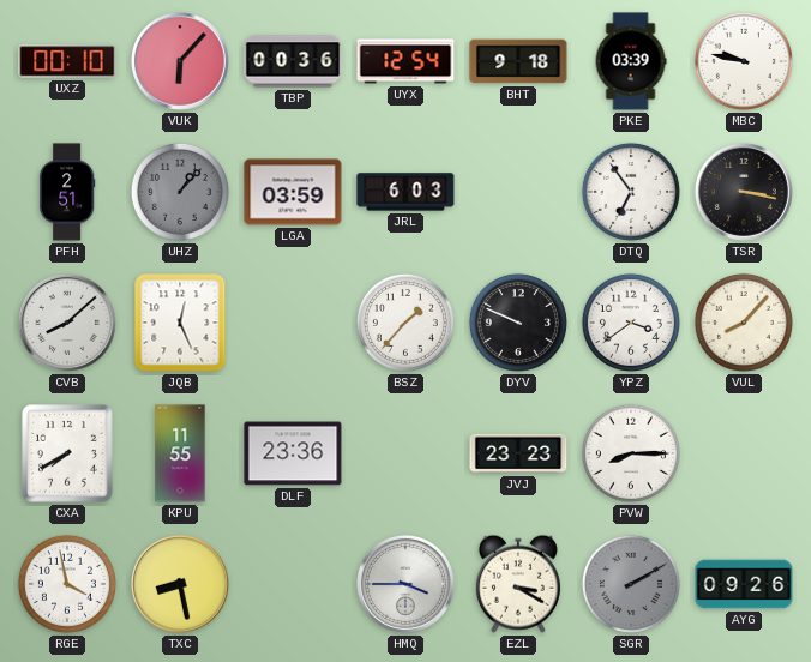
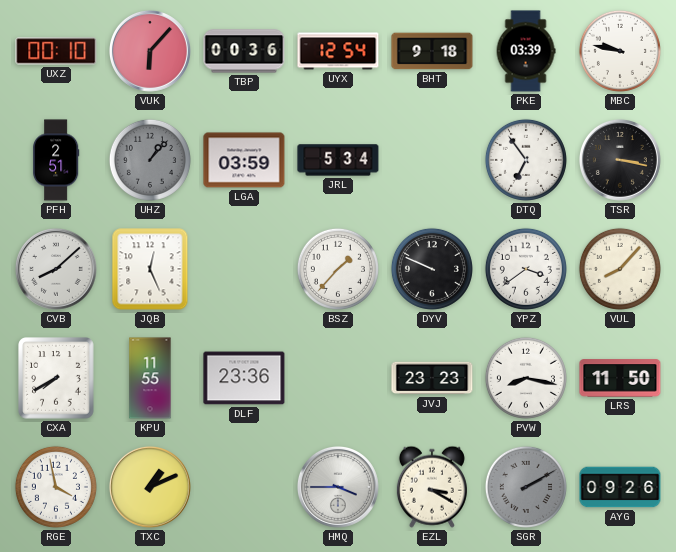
JRL: 6:03 -> 5:34
PVW: 8:15 -> 8:17
LRS: none -> 11:50
TXC: 8:28 -> 1:11
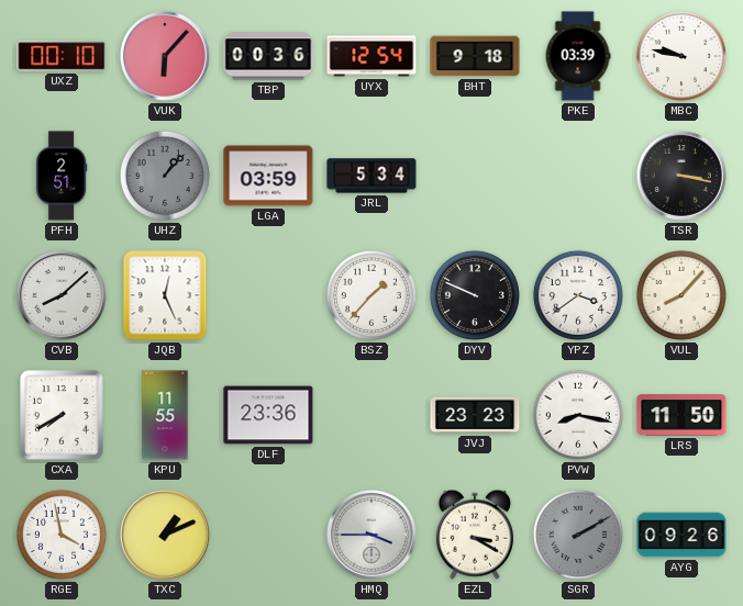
DTQ: 6:54 -> none
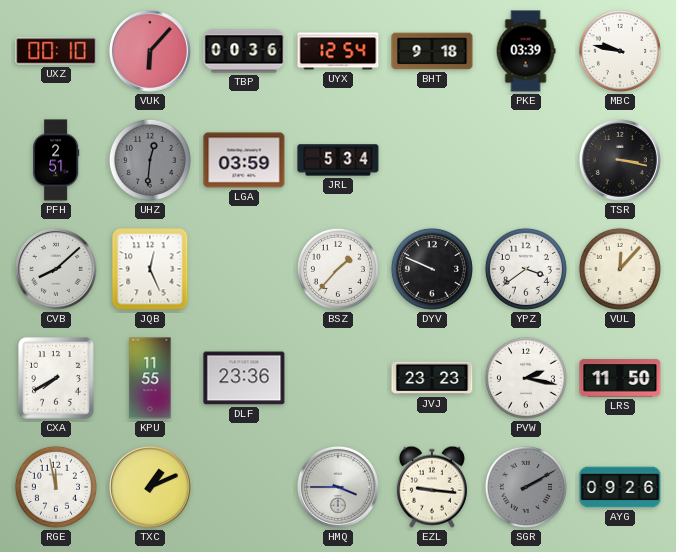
UHZ: 1:07 -> 12:31
VUL: 8:07 -> 12:07
PVW: 8:17 -> 2:17
RGE: 3:58 -> 11:58
EZL: 3:20 -> 9:16
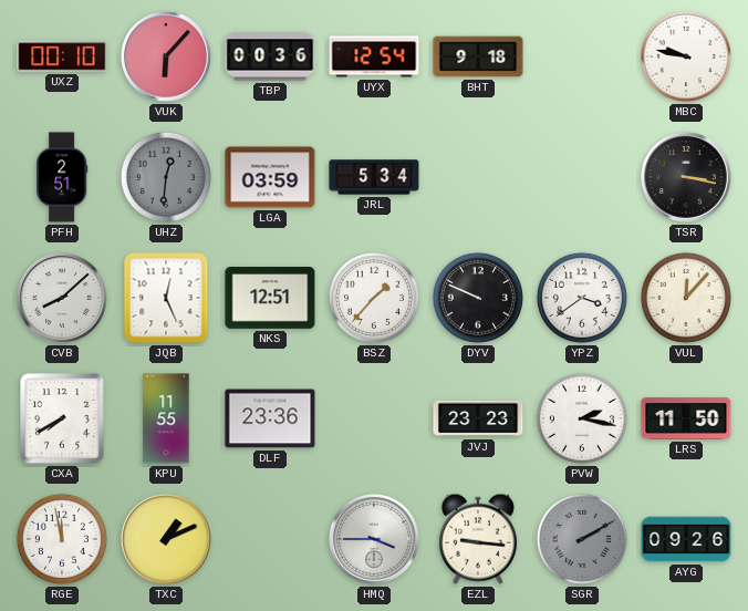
PKE: 03:39 -> none
NKS: none -> 12:51
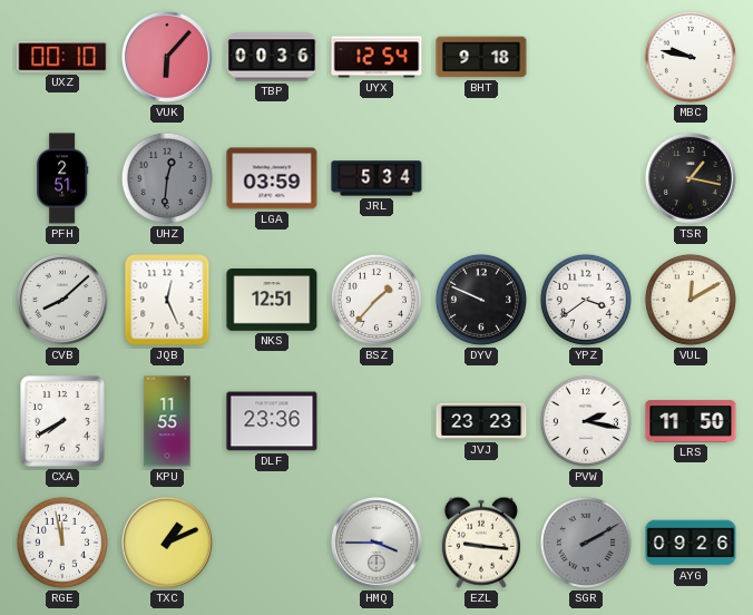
TSR: 3:17 -> 1:17
VUL: 12:07 -> 12:10
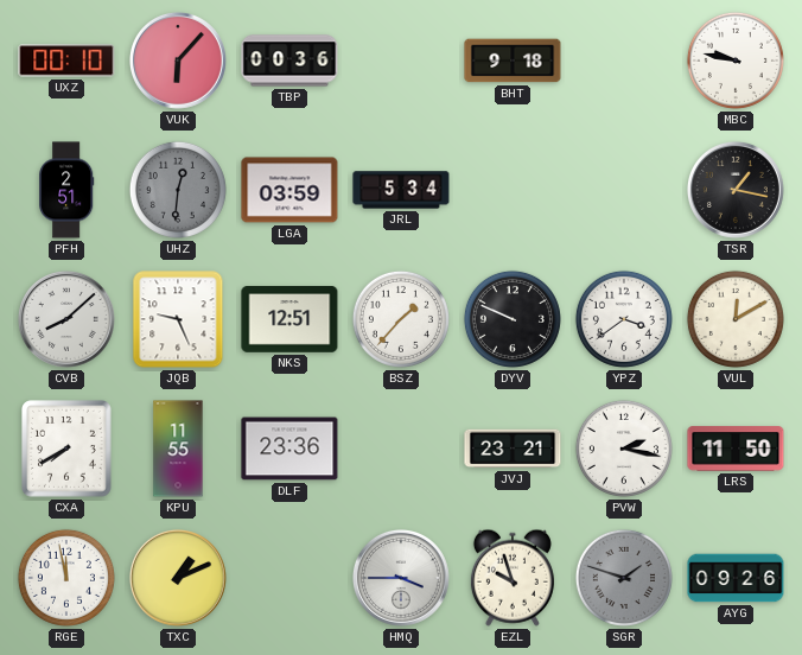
UYX: 12:54 -> none
JQB: 12:26 -> 9:26
JVJ: 23:23 -> 23:21
EZL: 9:16 -> 9:57
SGR: 2:10 -> 1:48
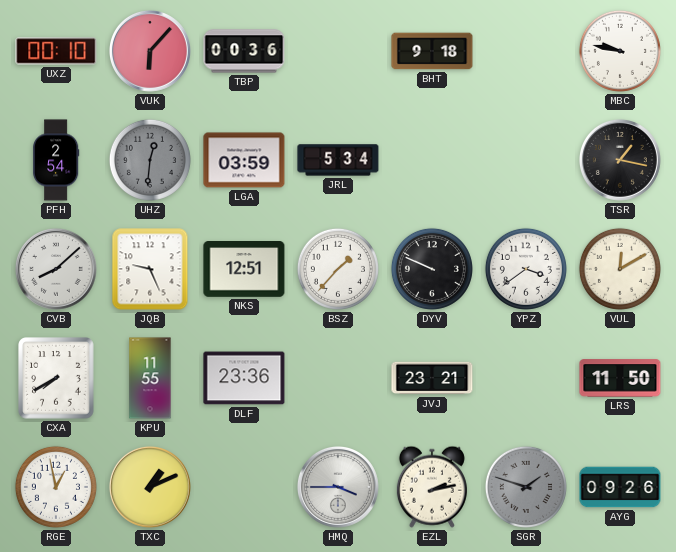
PFH: 2:51 -> 2:54
PVW: 2:17 -> none
RGE: 11:58 -> 12:58
EZL: 9:57 -> 2:13
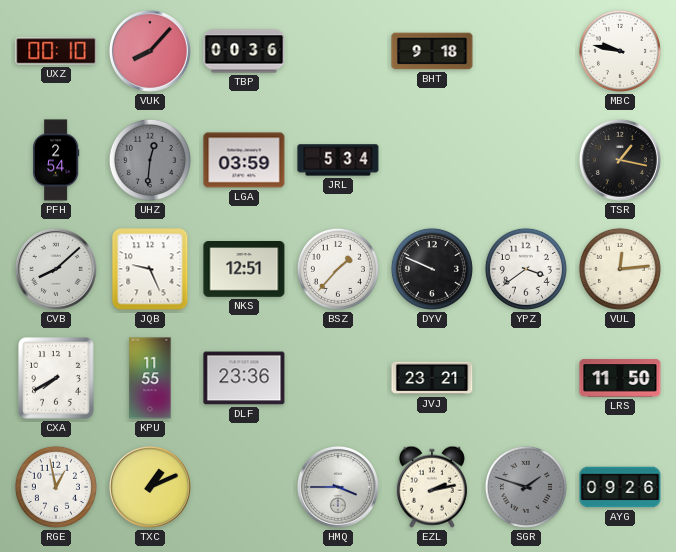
VUK: 6:07 -> 8:07
VUL: 12:10 -> 12:14
